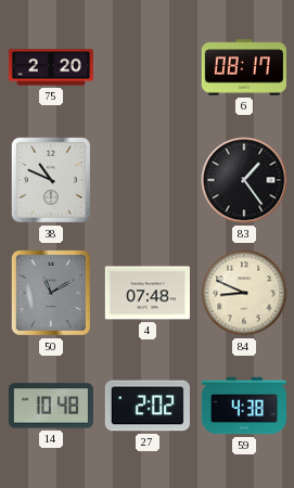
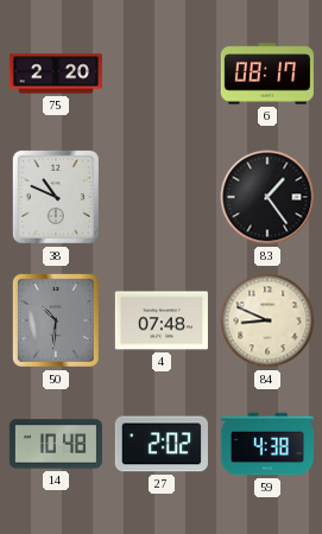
50: 11:10 -> 10:31
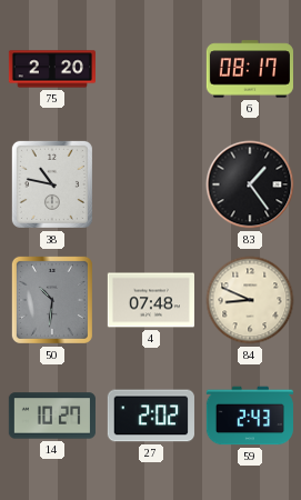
38: 10:49 -> 10:47
14: 10:48 -> 10:27
59: 4:38 -> 2:43
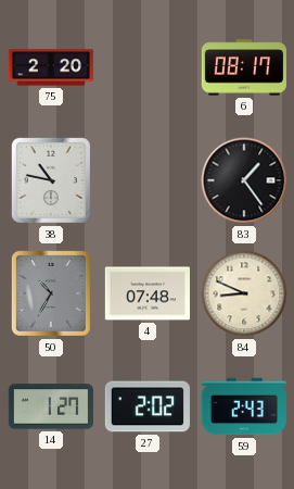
50: 10:31 -> 10:35
14: 10:27 -> 1:27
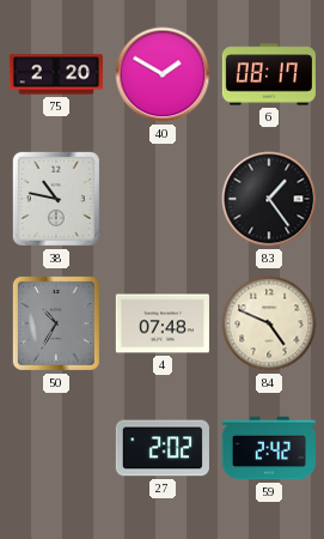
40: none -> 1:50
84: 8:49 -> 4:49
14: 1:27 -> none
59: 2:43 -> 2:42
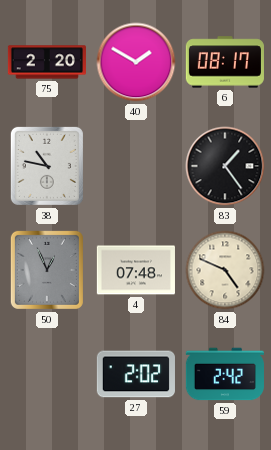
50: 10:35 -> 12:56
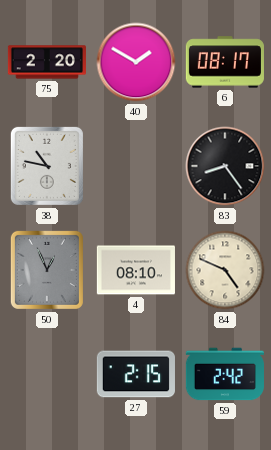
83: 1:24 -> 8:24
4: 07:48 -> 08:10
27: 2:02 -> 2:15
